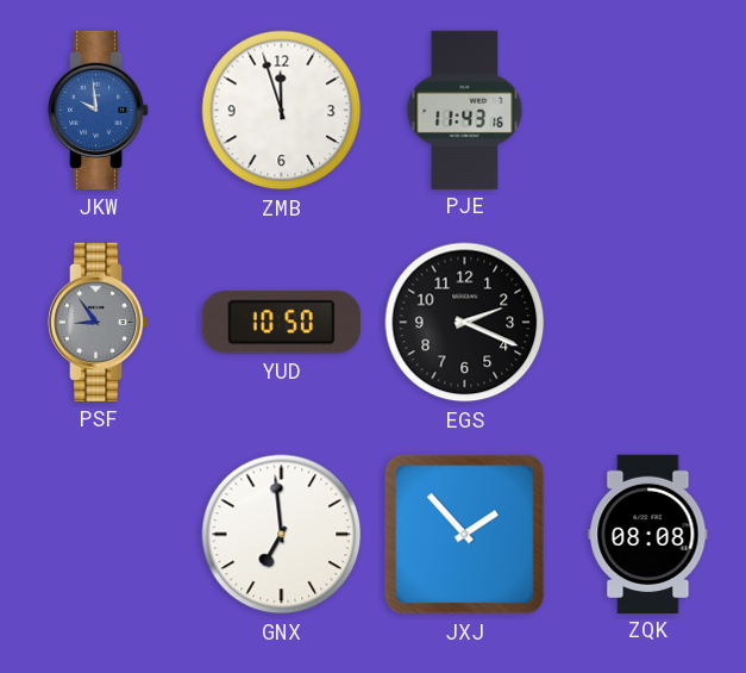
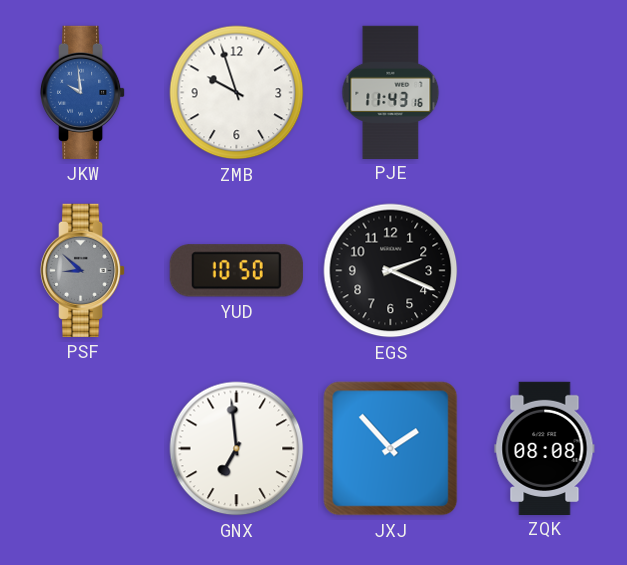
ZMB: 11:57 -> 9:57
PSF: 8:54 -> 8:52
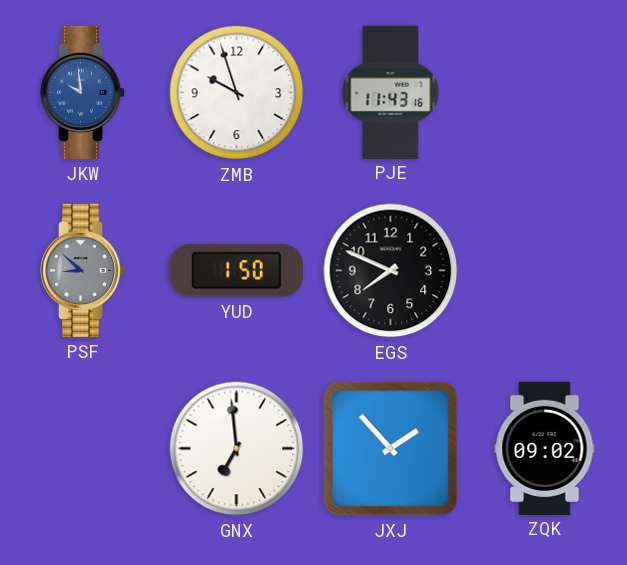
YUD: 10:50 -> 1:50
EGS: 2:19 -> 7:49
ZQK: 08:08 -> 09:02
